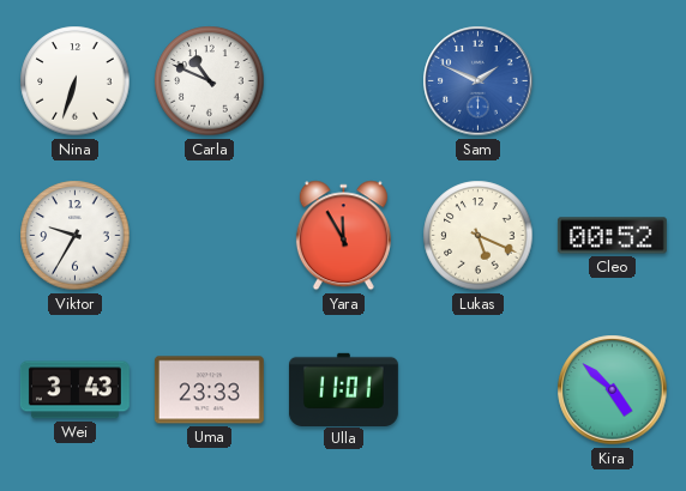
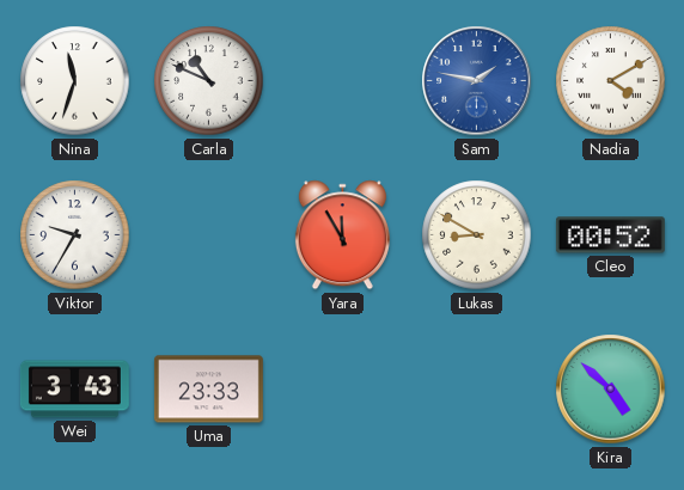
Nina: 6:33 -> 11:33
Sam: 1:49 -> 1:47
Nadia: none -> 4:10
Lukas: 5:19 -> 8:50
Ulla: 11:01 -> none
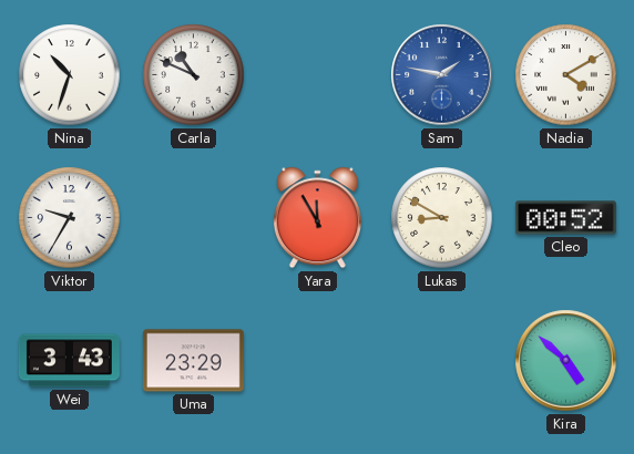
Nina: 11:33 -> 10:33
Uma: 23:33 -> 23:29
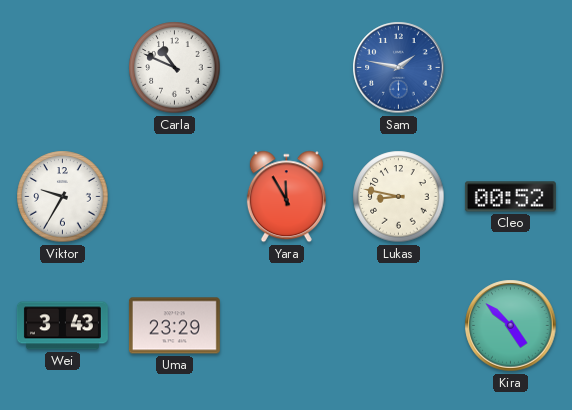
Nina: 10:33 -> none
Nadia: 4:10 -> none
Lukas: 8:50 -> 8:47
